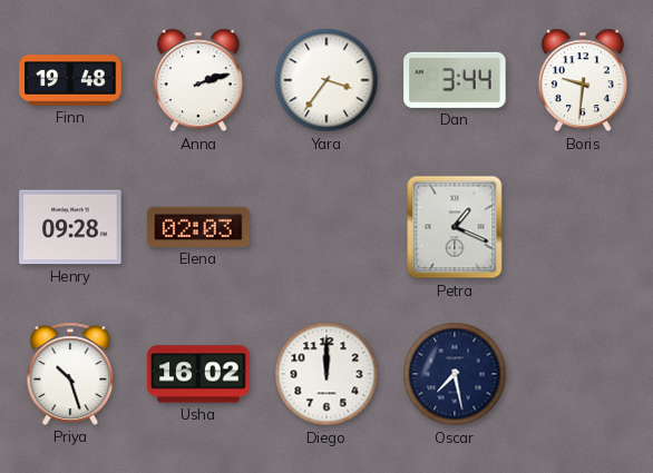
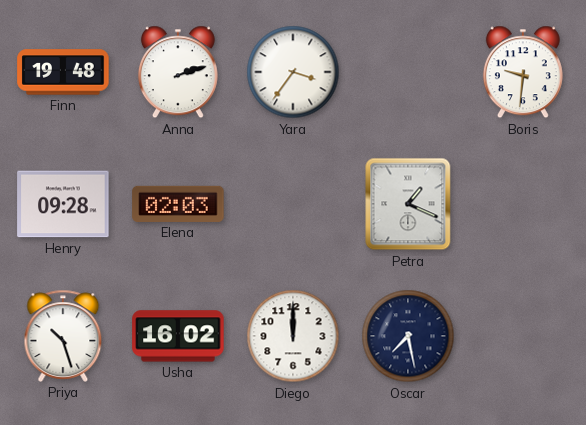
Dan: 3:44 -> none
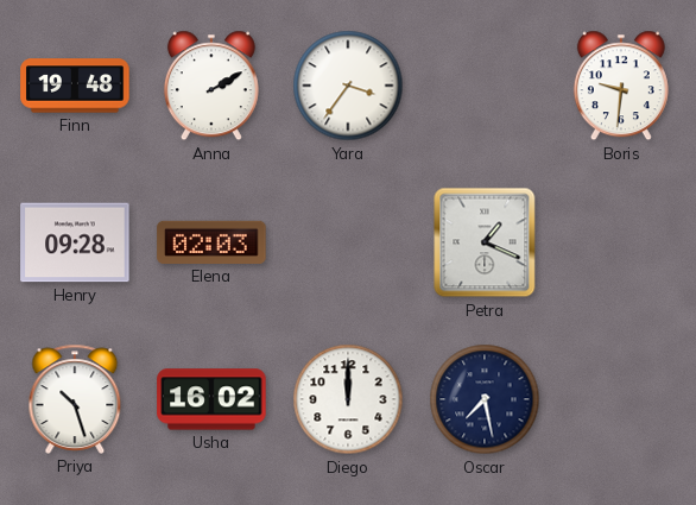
Anna: 2:12 -> 2:10
